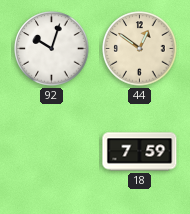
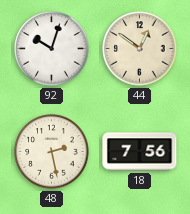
48: none -> 2:28
18: 7:59 -> 7:56
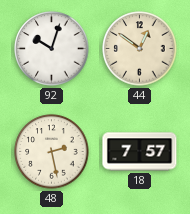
18: 7:56 -> 7:57
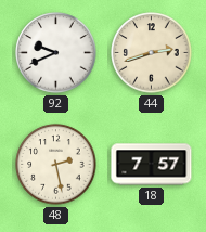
92: 10:03 -> 9:41
44: 12:51 -> 2:42
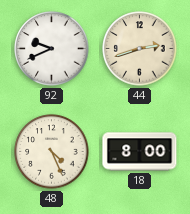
48: 2:28 -> 4:26
18: 7:57 -> 8:00
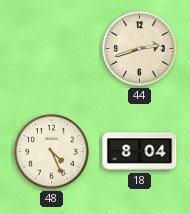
92: 9:41 -> none
18: 8:00 -> 8:04
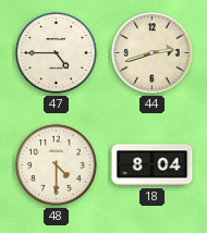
47: none -> 4:45
48: 4:26 -> 4:30
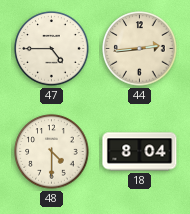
44: 2:42 -> 2:44
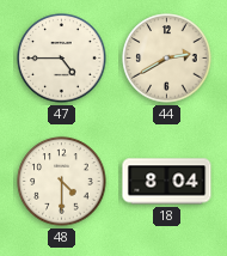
44: 2:44 -> 2:40
